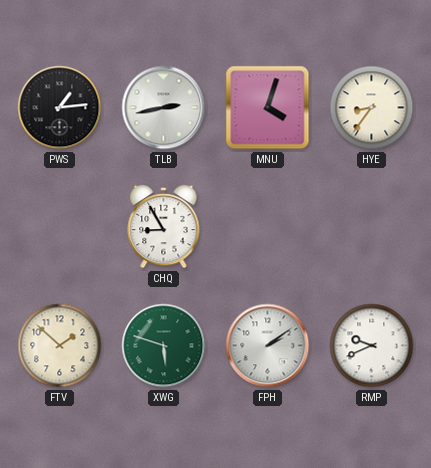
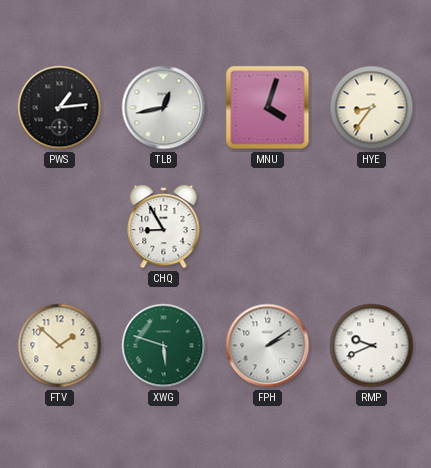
TLB: 2:43 -> 12:43
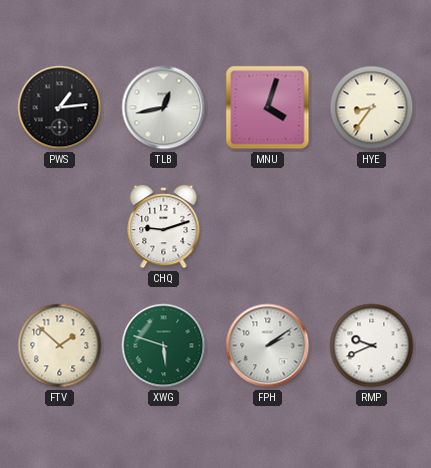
CHQ: 8:55 -> 9:12
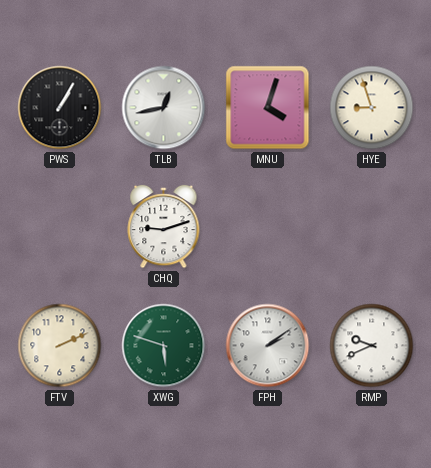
PWS: 1:14 -> 1:05
HYE: 8:36 -> 8:57
FTV: 1:52 -> 2:11
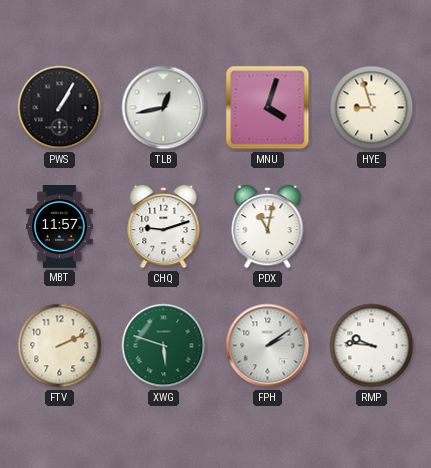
MBT: none -> 11:57
PDX: none -> 11:02
RMP: 9:41 -> 9:46
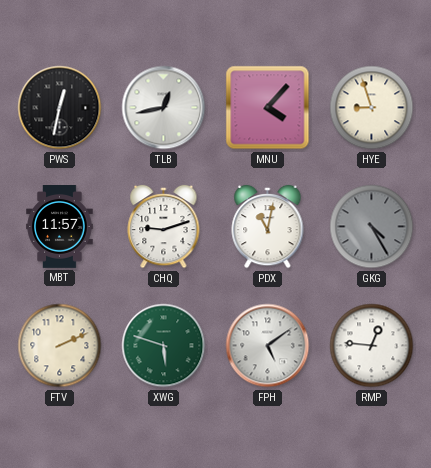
PWS: 1:05 -> 12:32
MNU: 4:03 -> 4:07
GKG: none -> 4:25
FPH: 2:09 -> 5:09
RMP: 9:46 -> 12:46
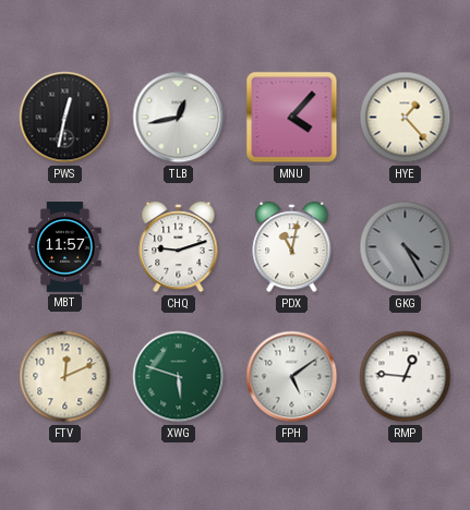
HYE: 8:57 -> 1:23
FTV: 2:11 -> 12:11
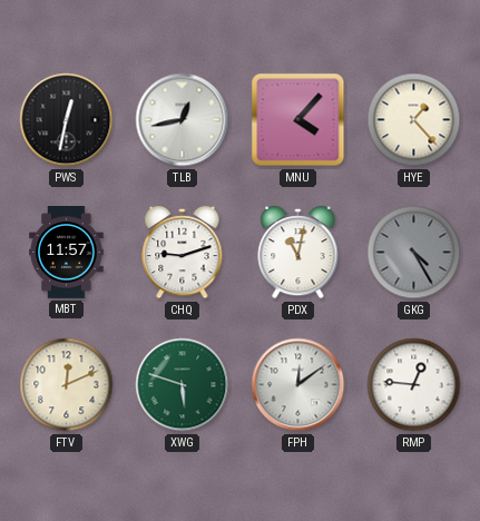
FPH: 5:09 -> 12:09
